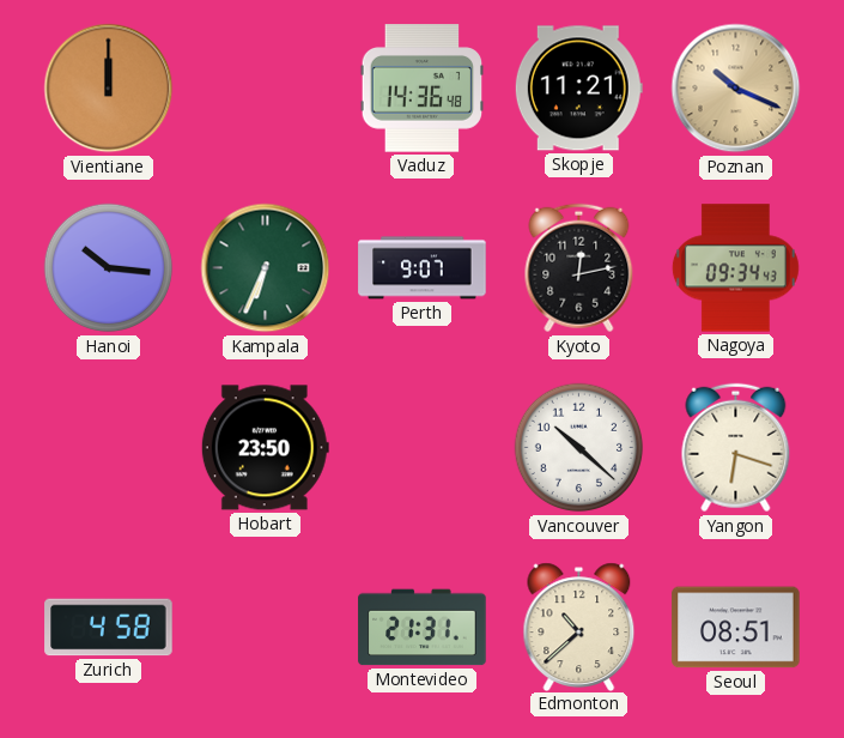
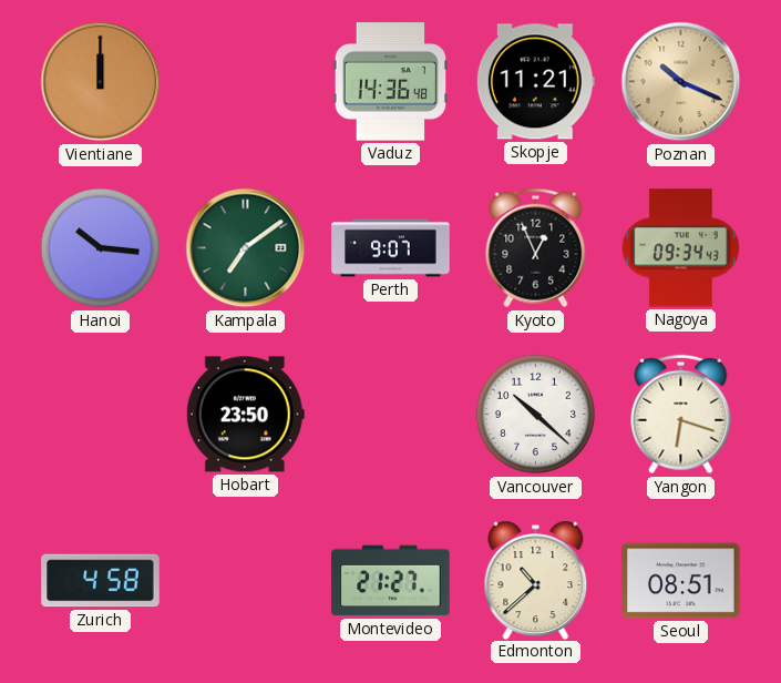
Kampala: 6:34 -> 7:09
Kyoto: 12:13 -> 12:56
Montevideo: 21:31 -> 21:27
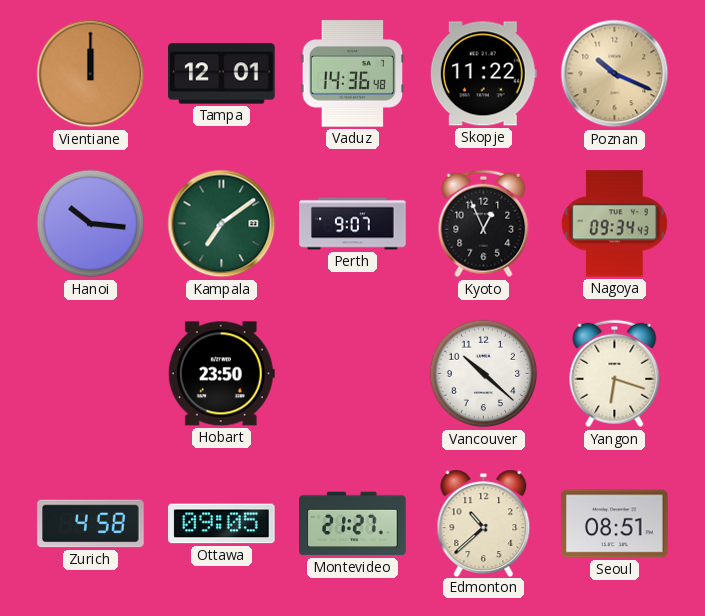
Tampa: none -> 12:01
Skopje: 11:21 -> 11:22
Ottawa: none -> 09:05
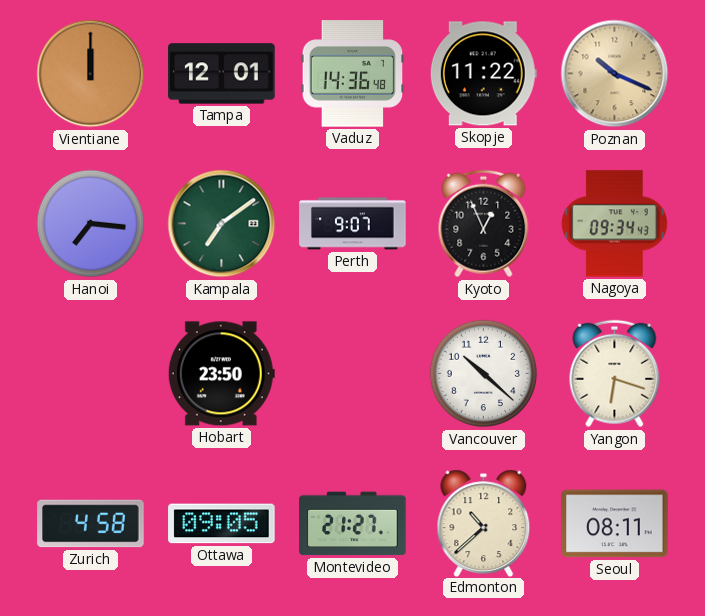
Hanoi: 10:16 -> 7:16
Seoul: 08:51 -> 08:11
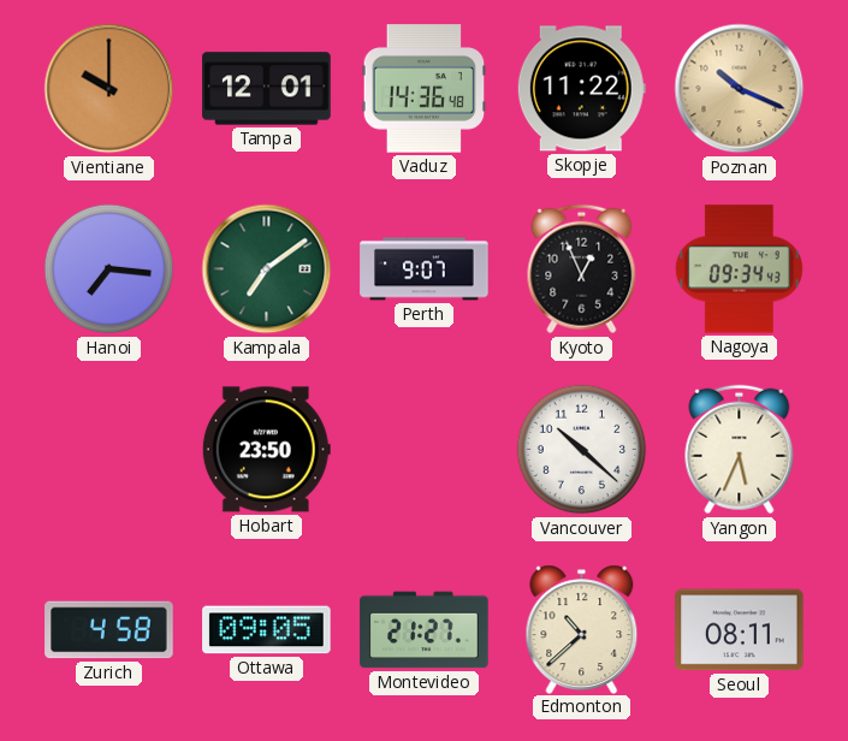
Vientiane: 12:00 -> 10:00
Yangon: 6:18 -> 5:34
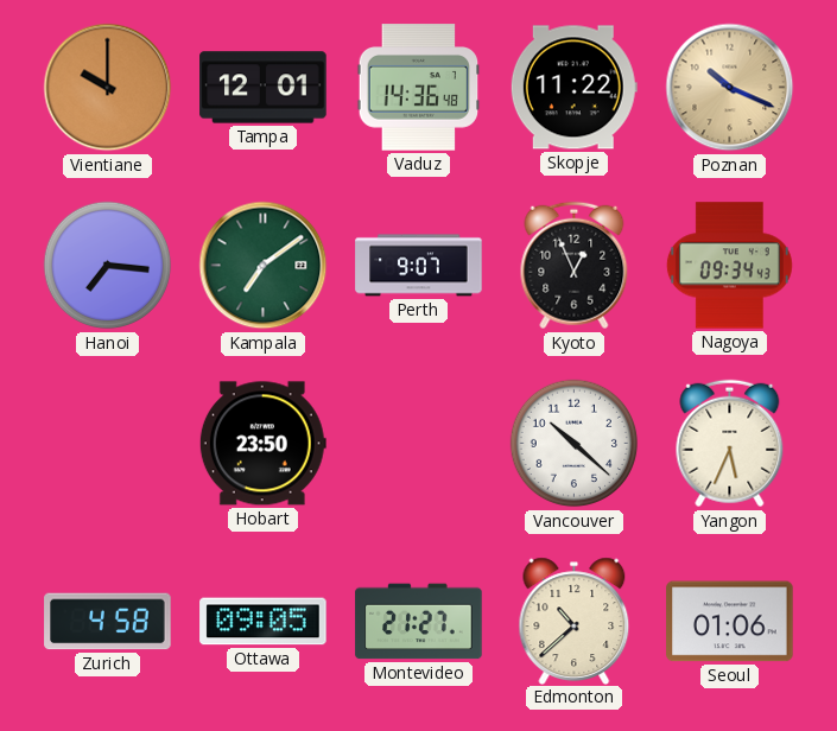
Seoul: 08:11 -> 01:06
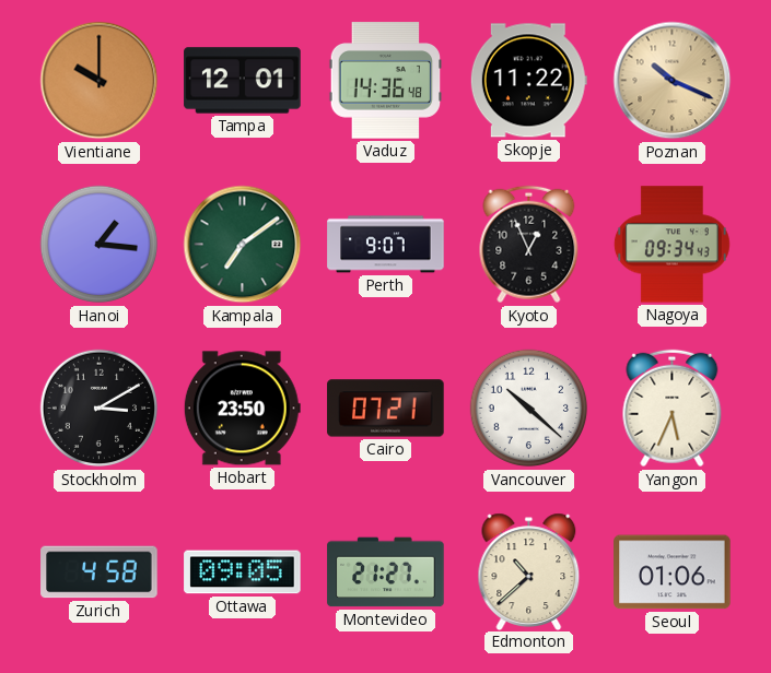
Hanoi: 7:16 -> 1:16
Stockholm: none -> 3:10
Cairo: none -> 07:21
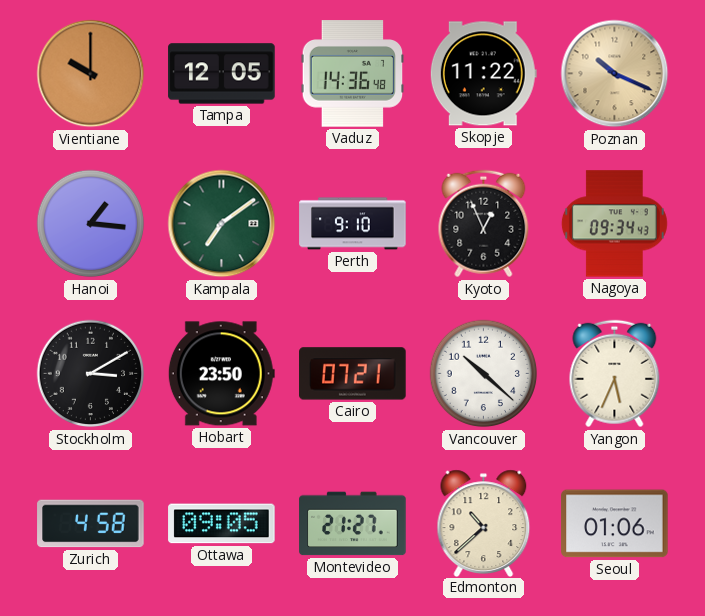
Tampa: 12:01 -> 12:05
Perth: 9:07 -> 9:10
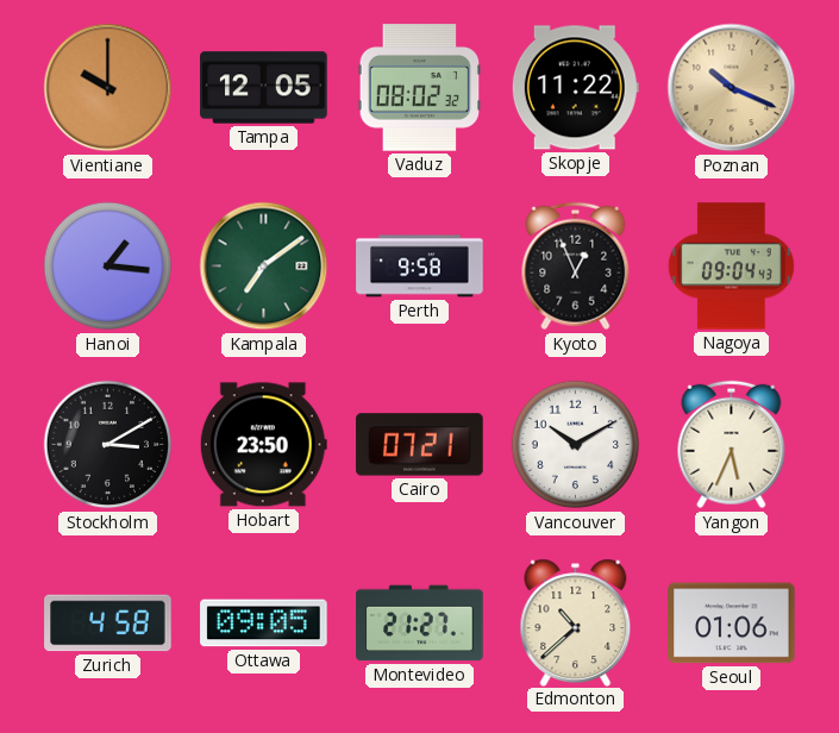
Vaduz: 14:36 -> 08:02
Perth: 9:10 -> 9:58
Nagoya: 09:34 -> 09:04
Vancouver: 10:22 -> 10:10
